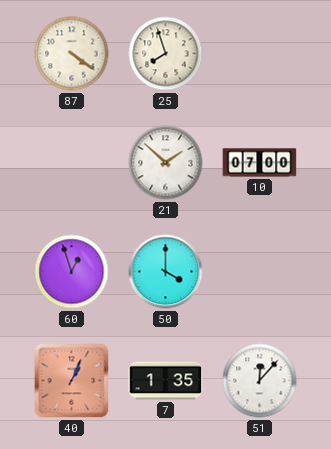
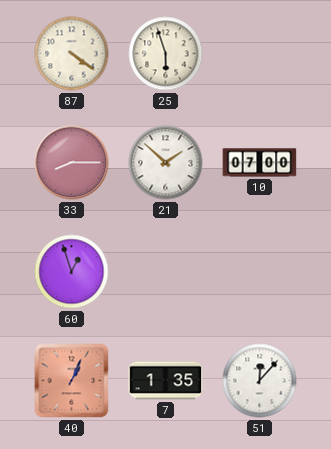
25: 7:57 -> 5:57
33: none -> 8:15
50: 4:00 -> none
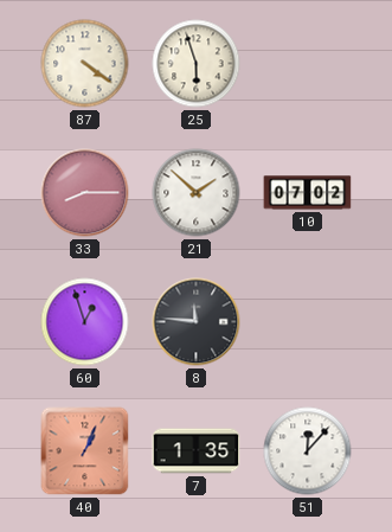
10: 07:00 -> 07:02
8: none -> 11:46
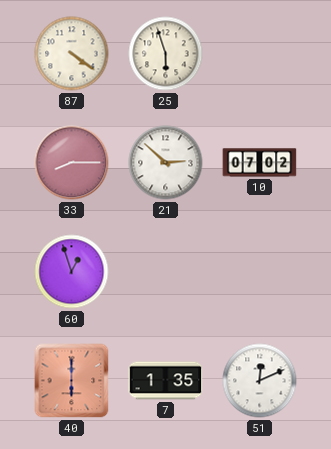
21: 1:52 -> 2:52
8: 11:46 -> none
40: 1:04 -> 6:00
51: 12:07 -> 12:11
